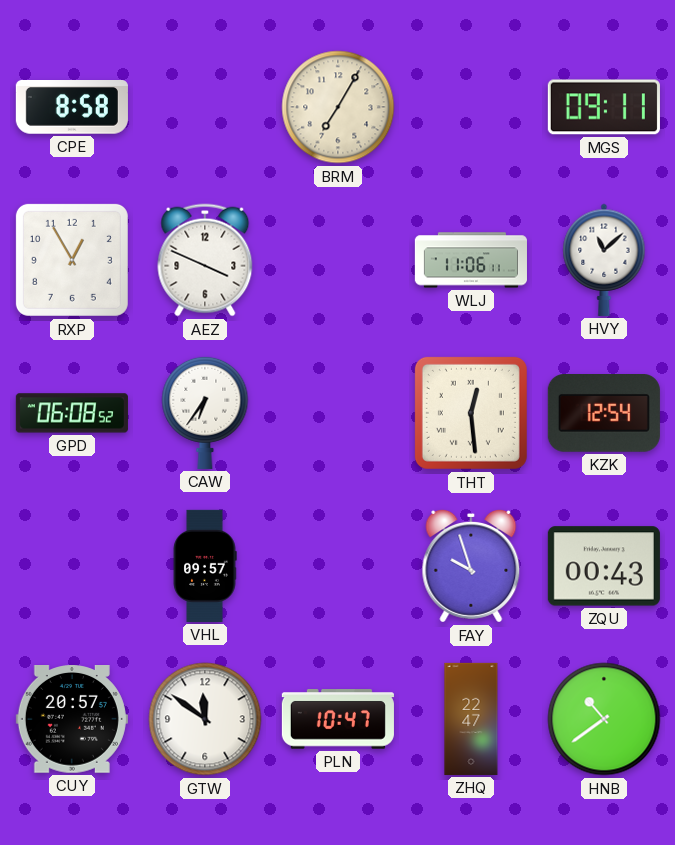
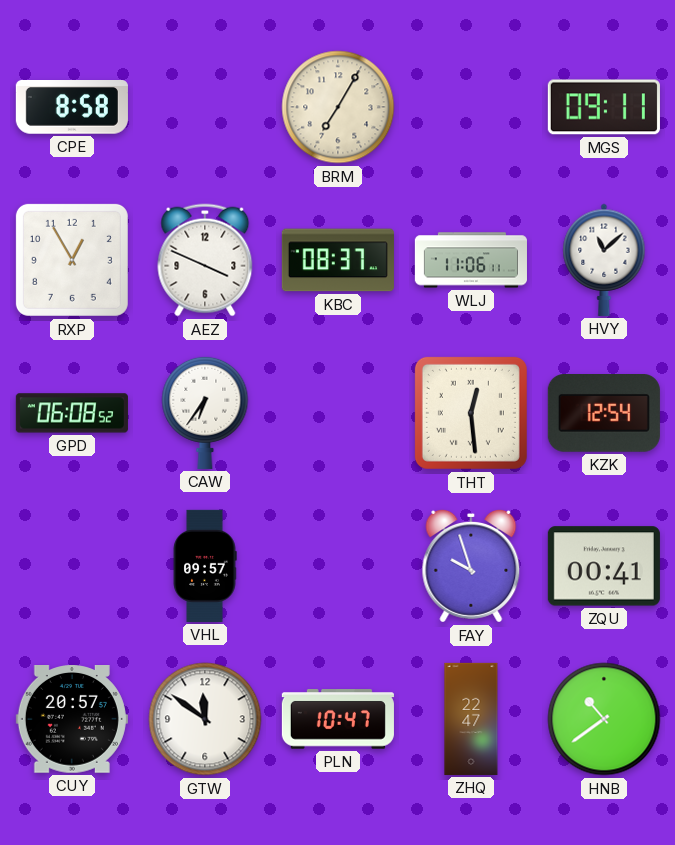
KBC: none -> 08:37
ZQU: 00:43 -> 00:41
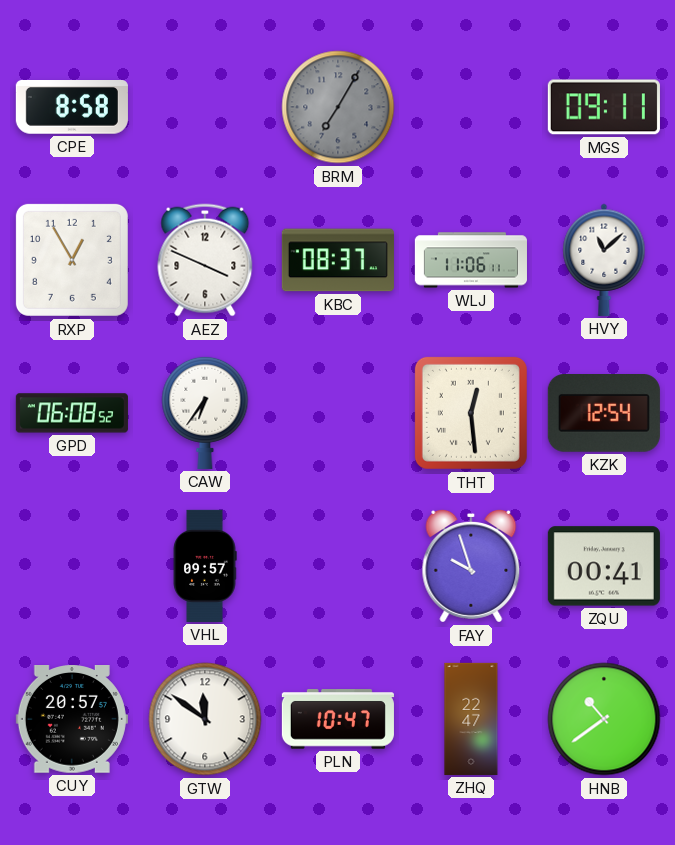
BRM dial: cream -> grey
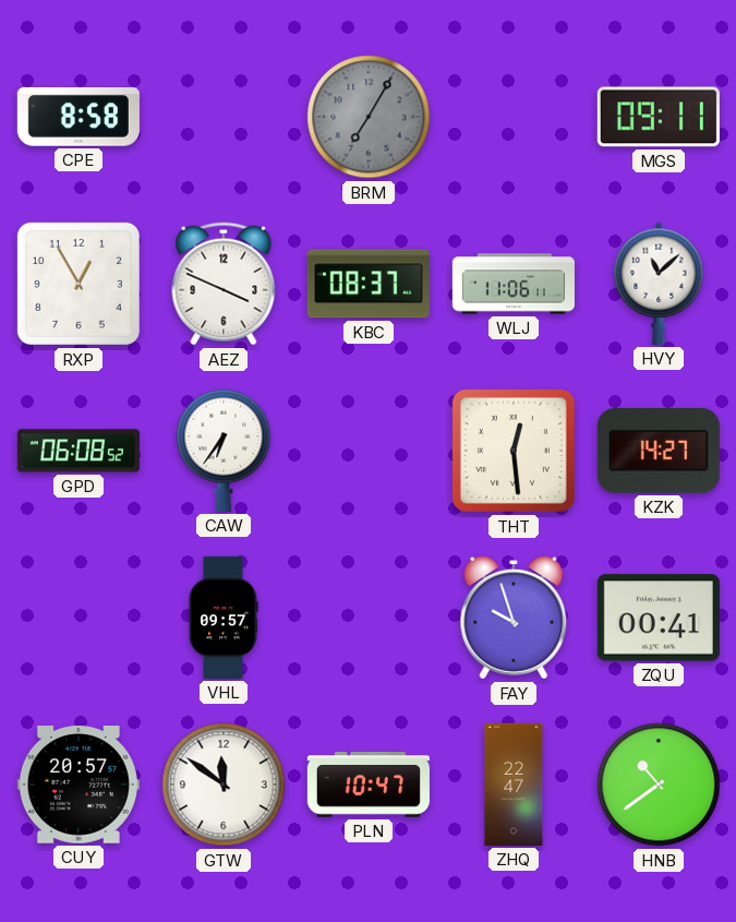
KZK: 12:54 -> 14:27
